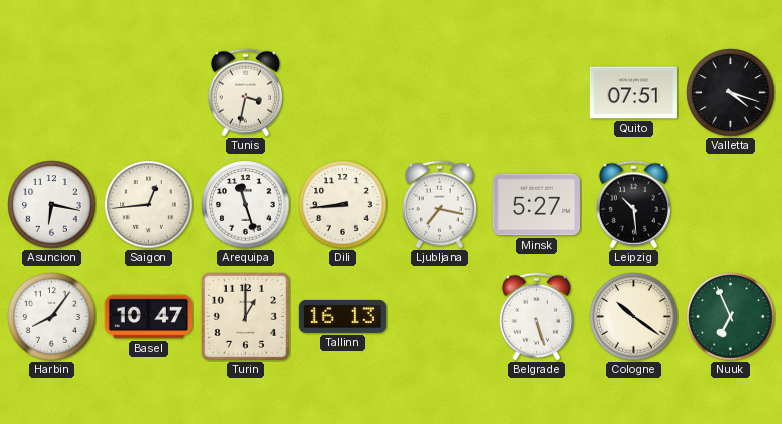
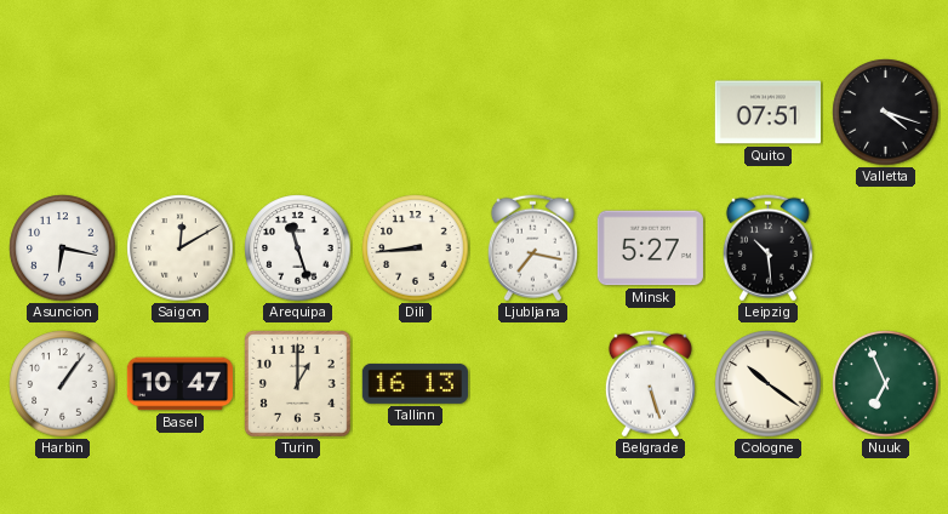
Tunis: 3:32 -> none
Saigon: 12:44 -> 12:10
Harbin: 8:06 -> 1:06
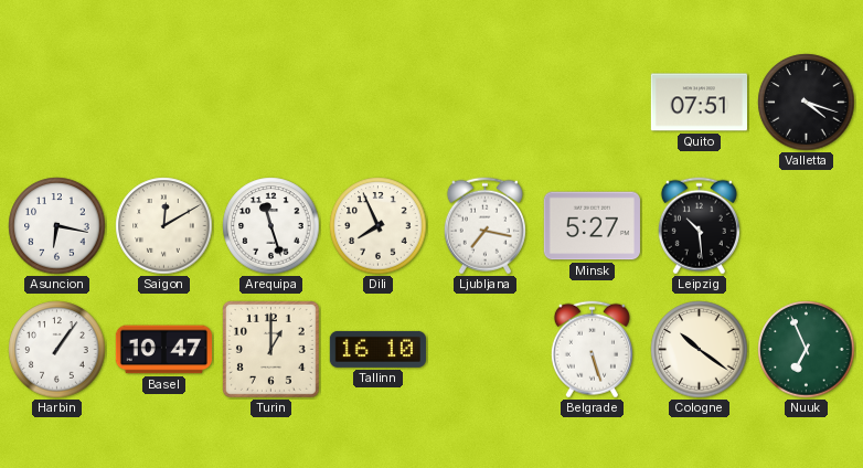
Dili: 8:44 -> 7:56
Tallinn: 16:13 -> 16:10
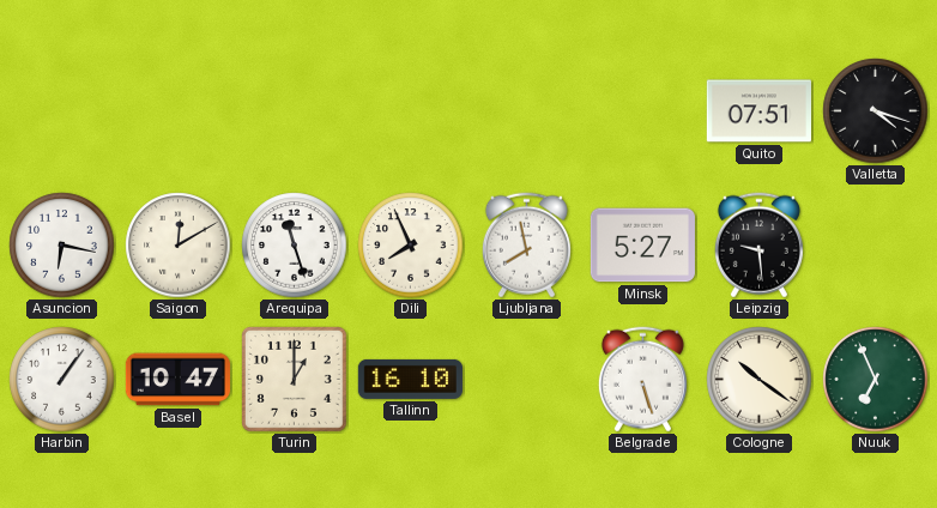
Ljubljana: 7:17 -> 7:58
Leipzig: 10:29 -> 9:29
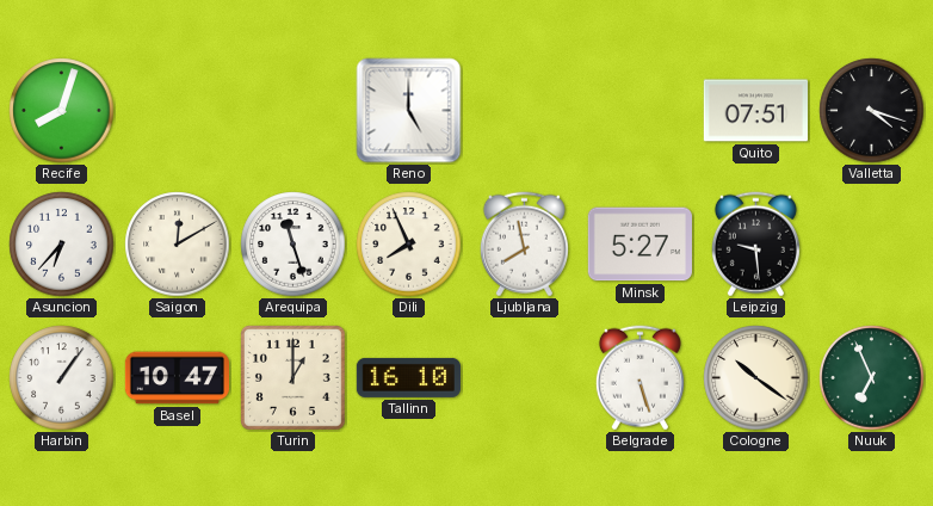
Recife: none -> 8:03
Reno: none -> 5:00
Asuncion: 6:17 -> 6:37
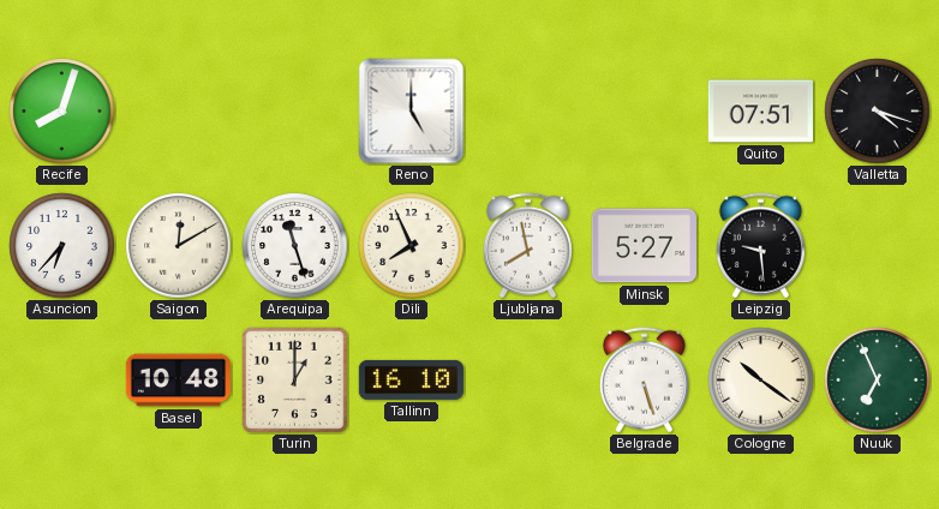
Harbin: 1:06 -> none
Basel: 10:47 -> 10:48
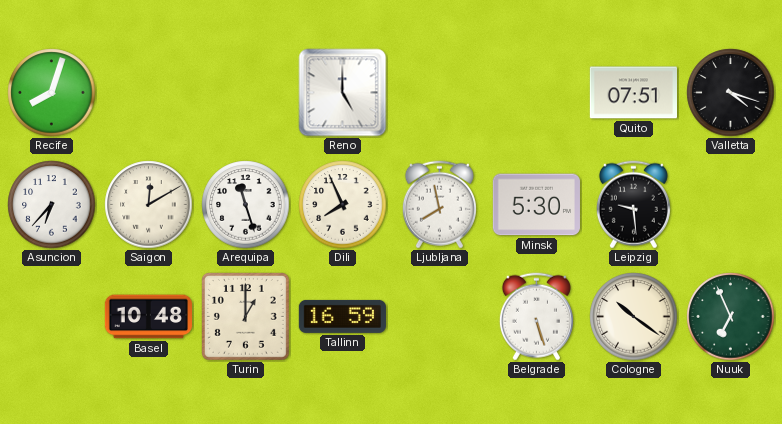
Minsk: 5:27 -> 5:30
Tallinn: 16:10 -> 16:59
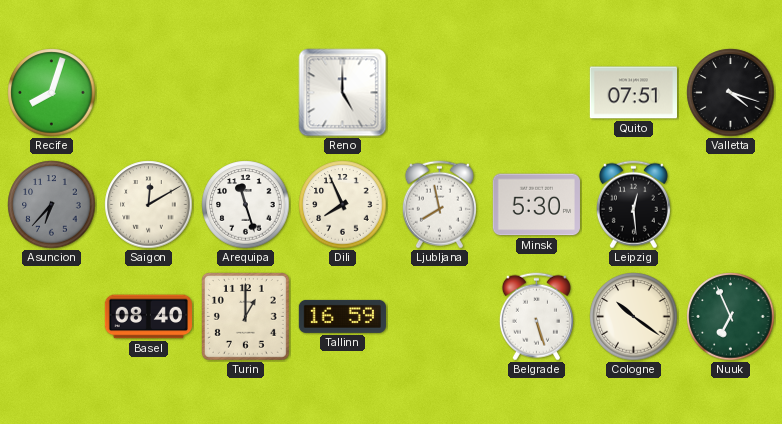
Asuncion dial: white -> grey
Leipzig: 9:29 -> 12:29
Basel: 10:48 -> 08:40
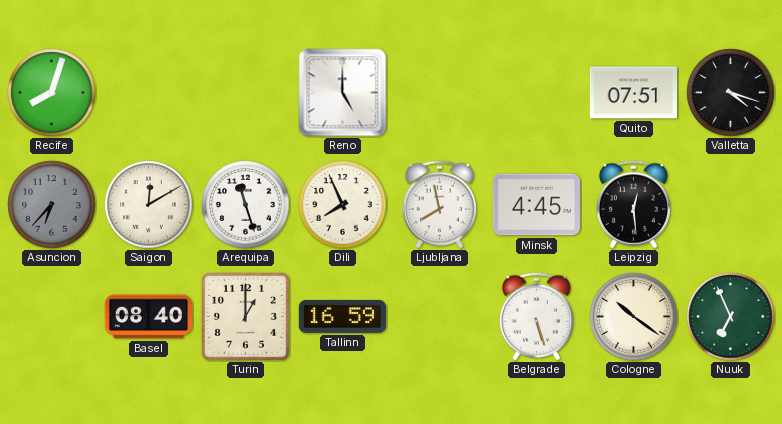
Minsk: 5:30 -> 4:45
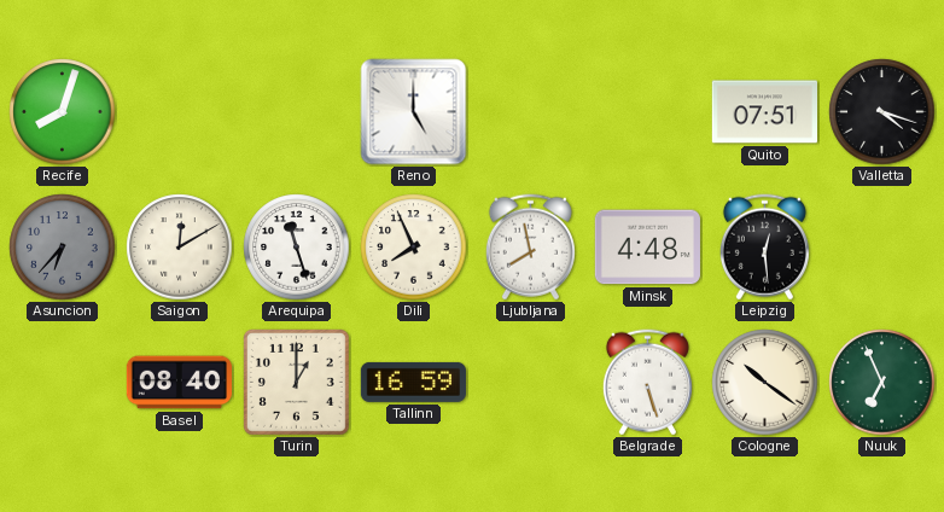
Minsk: 4:45 -> 4:48
